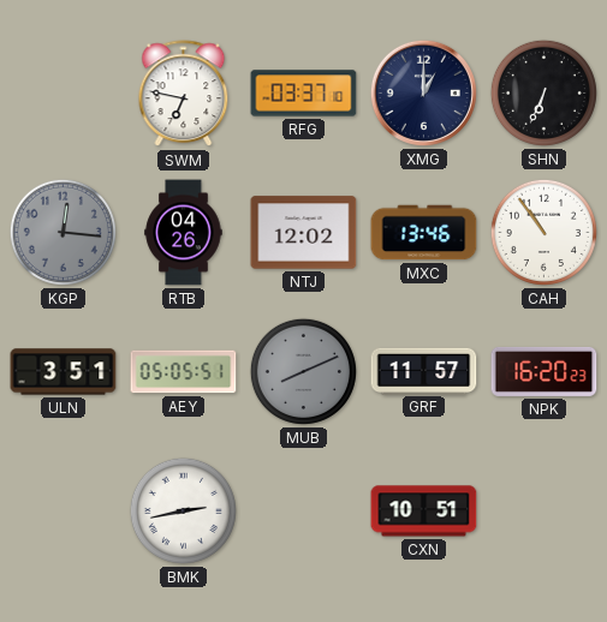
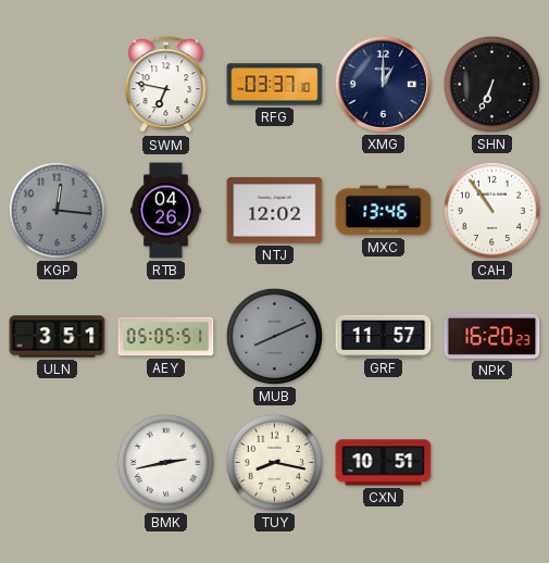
TUY: none -> 8:17
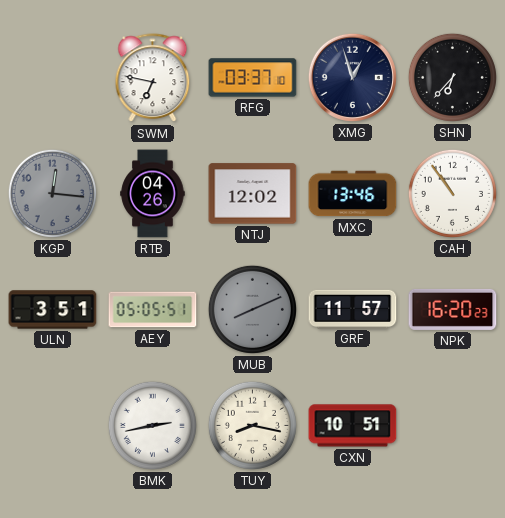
XMG: 1:00 -> 12:57
SHN: 6:34 -> 6:37
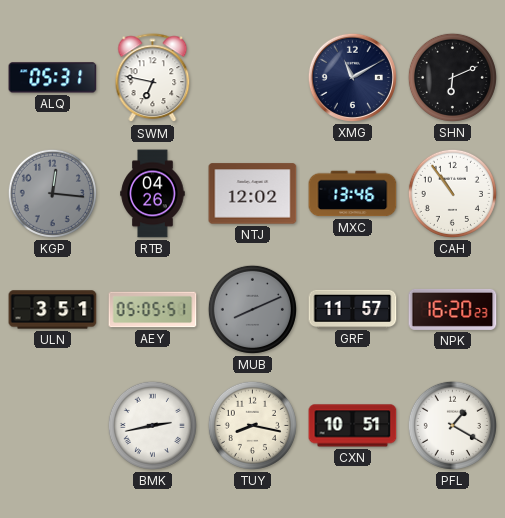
ALQ: none -> 05:31
RFG: 03:37 -> none
XMG: 12:57 -> 11:10
SHN: 6:37 -> 6:11
PFL: none -> 1:20
